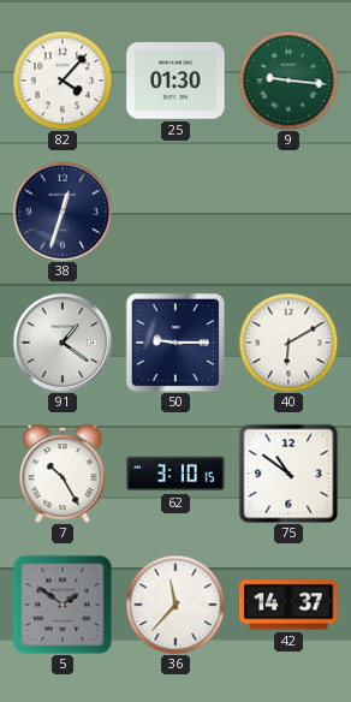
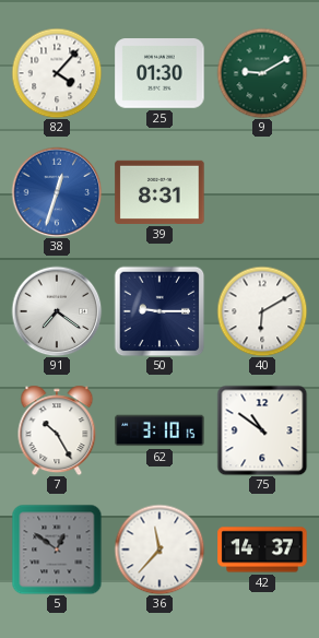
9: 9:16 -> 9:10
38 dial: navy -> blue
39: none -> 8:31
91: 1:21 -> 7:21
5: 1:51 -> 12:51
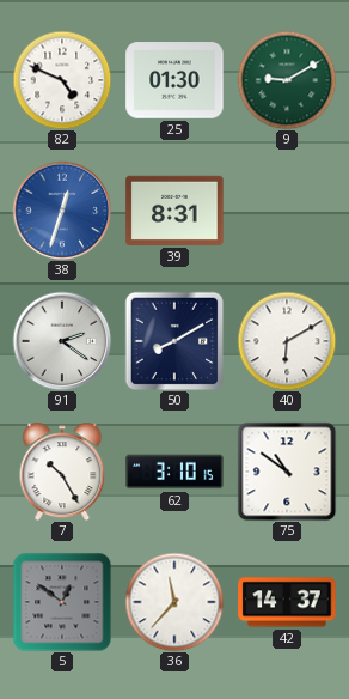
82: 4:07 -> 4:49
91: 7:21 -> 2:21
50: 9:15 -> 8:10
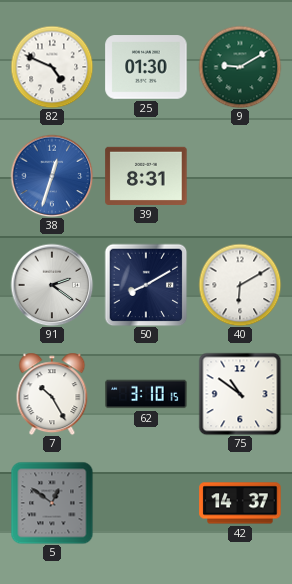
36: 11:37 -> none
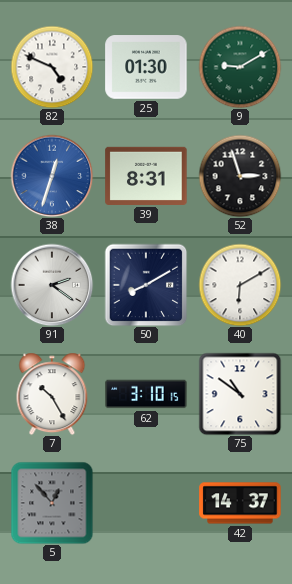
52: none -> 2:57
5: 12:51 -> 12:53
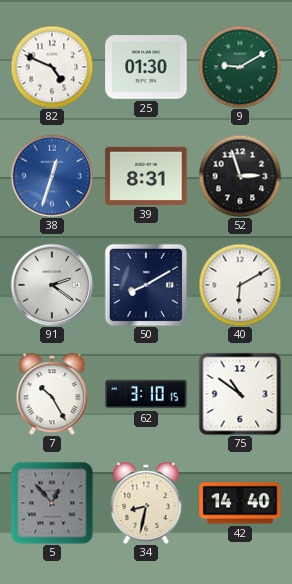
34: none -> 8:32
42: 14:37 -> 14:40
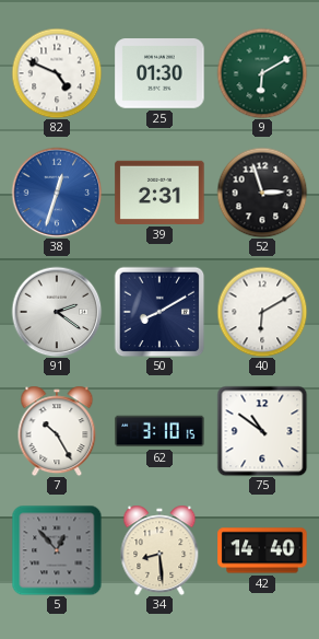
9: 9:10 -> 6:10
39: 8:31 -> 2:31
34: 8:32 -> 8:29
